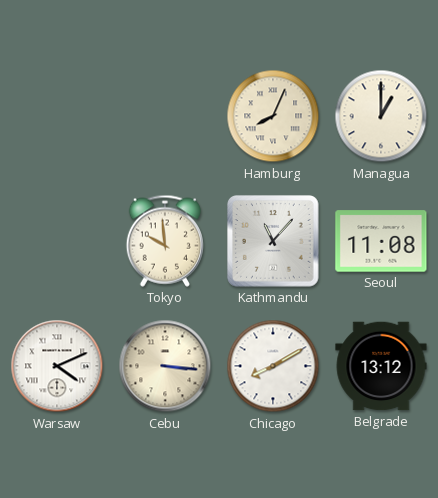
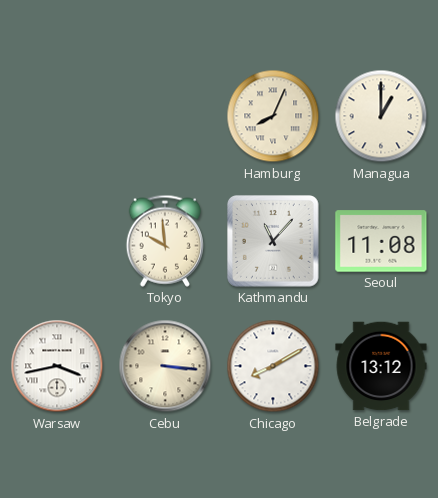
Warsaw: 4:11 -> 3:43
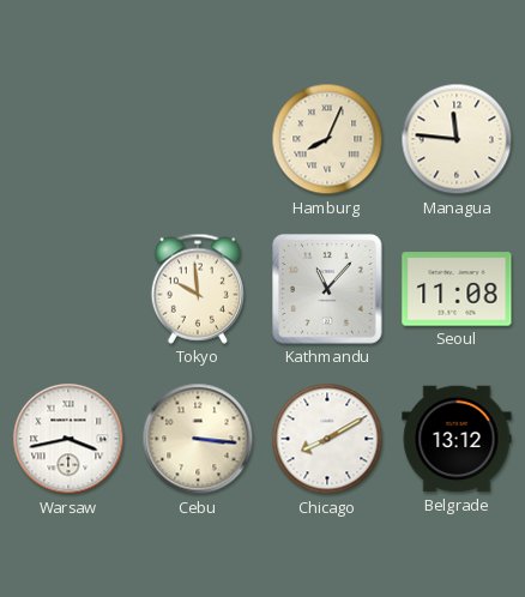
Managua: 1:00 -> 11:46
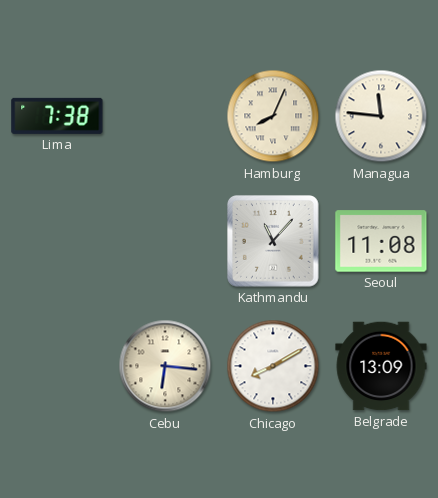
Lima: none -> 7:38
Tokyo: 9:59 -> none
Warsaw: 3:43 -> none
Cebu: 3:16 -> 6:16
Belgrade: 13:12 -> 13:09
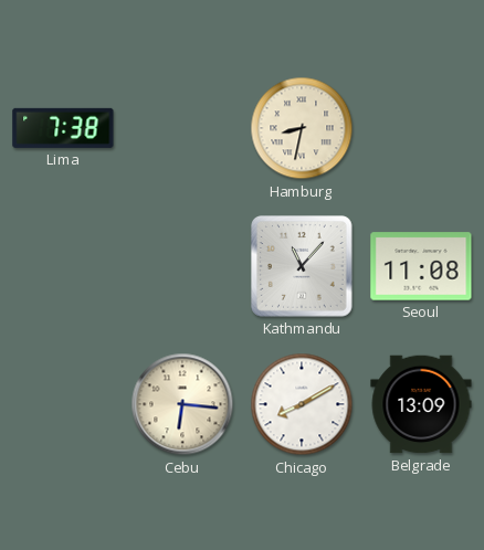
Hamburg: 8:04 -> 8:32
Managua: 11:46 -> none
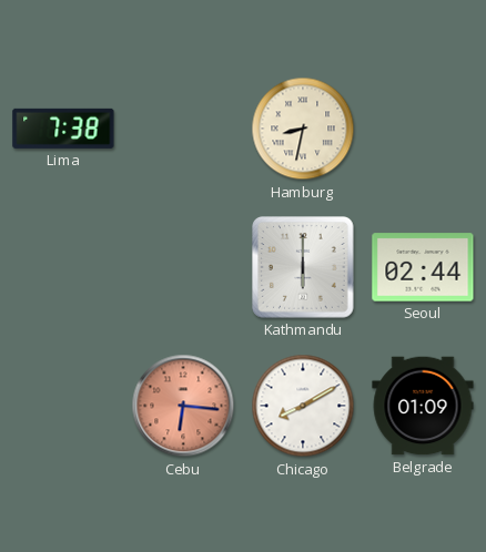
Kathmandu: 11:07 -> 6:00
Seoul: 11:08 -> 02:44
Cebu dial: cream -> salmon
Belgrade: 13:09 -> 01:09
